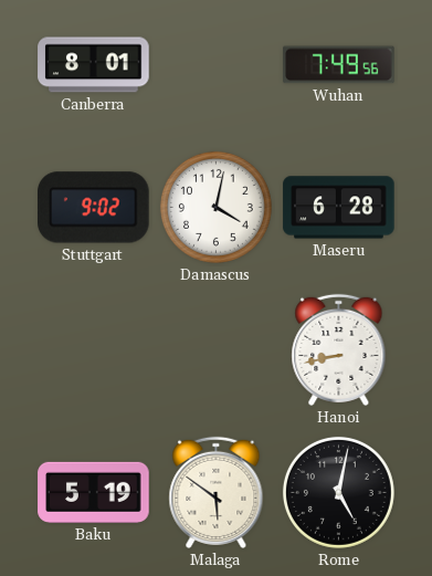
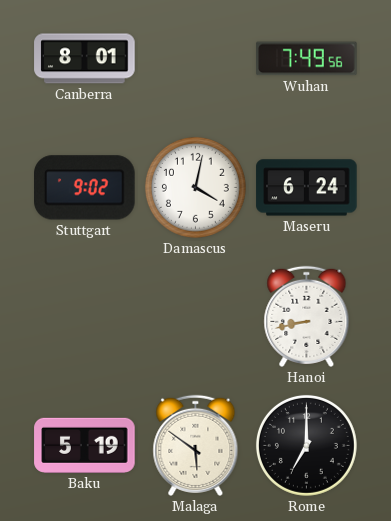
Maseru: 6:28 -> 6:24
Rome: 5:02 -> 7:00
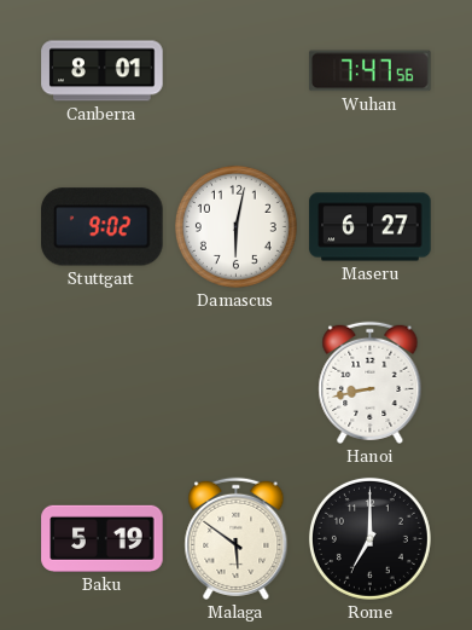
Wuhan: 7:49 -> 7:47
Damascus: 4:02 -> 6:02
Maseru: 6:24 -> 6:27
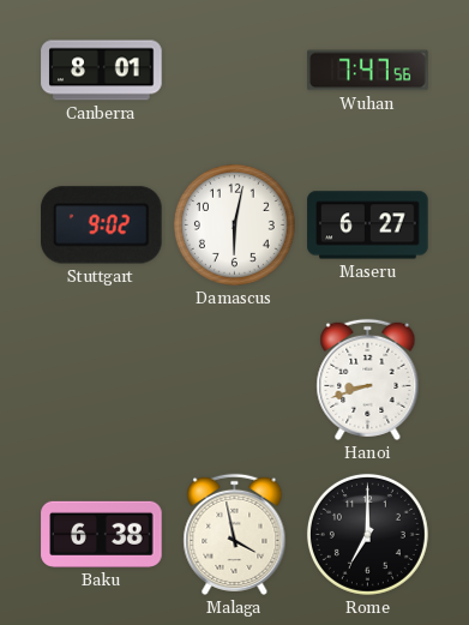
Hanoi: 8:43 -> 8:42
Baku: 5:19 -> 6:38
Malaga: 5:51 -> 3:58
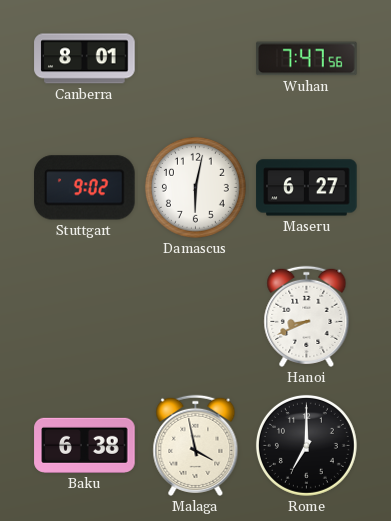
Hanoi: 8:42 -> 8:41
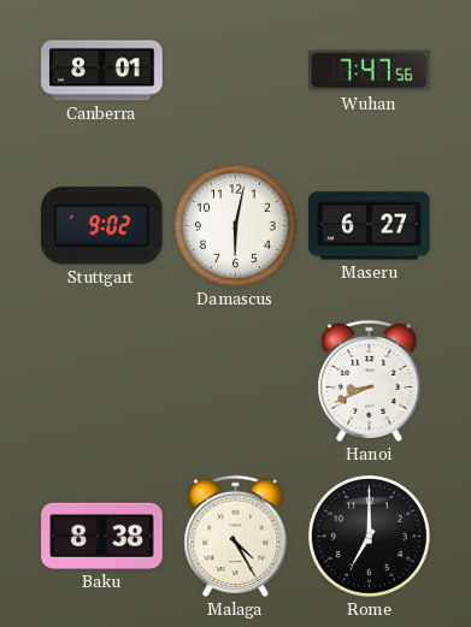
Baku: 6:38 -> 8:38
Malaga: 3:58 -> 4:25
